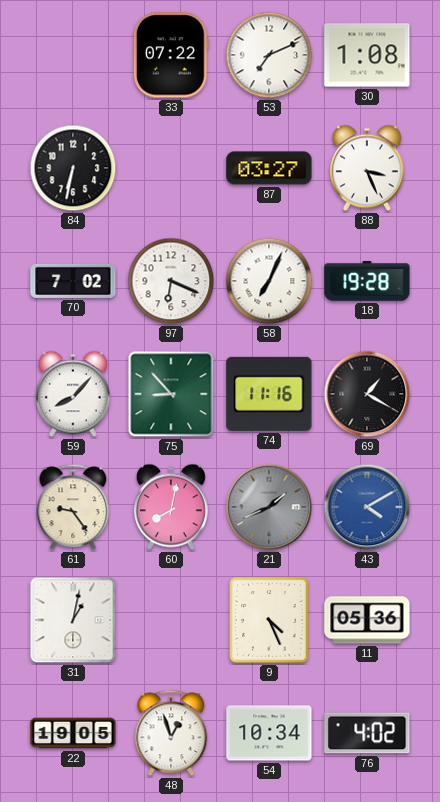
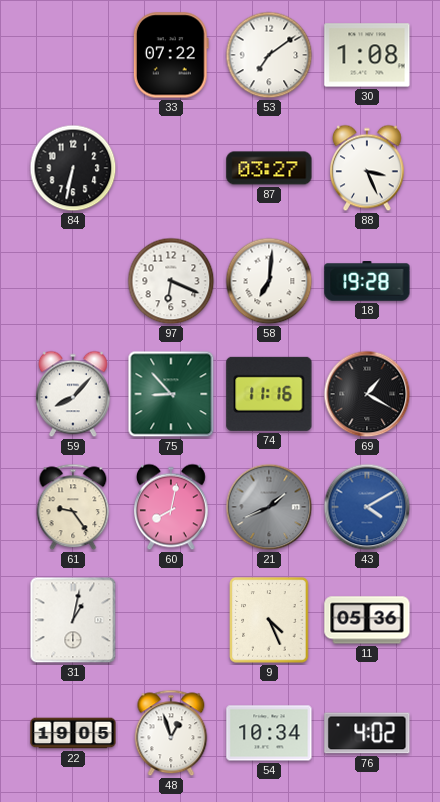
53: 7:11 -> 7:09
70: 7:02 -> none
58: 7:04 -> 7:01
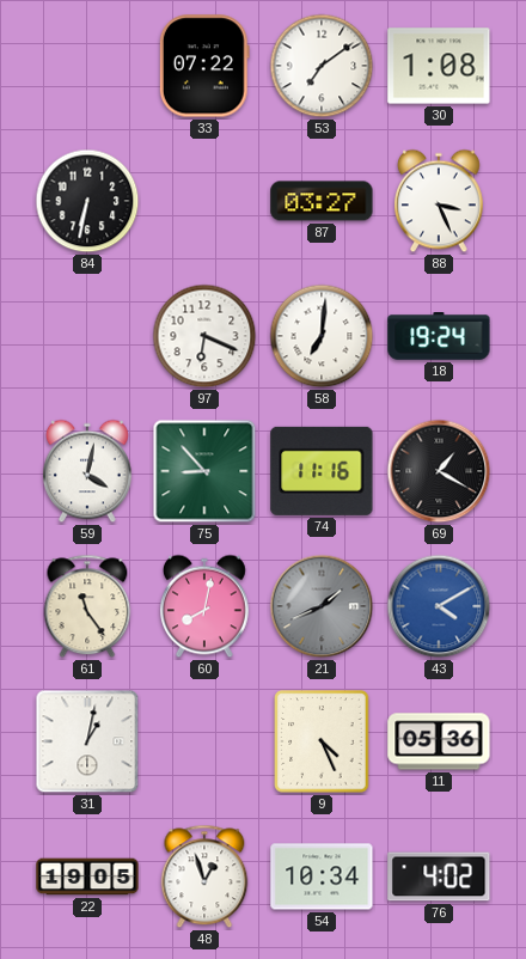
18: 19:28 -> 19:24
59: 8:07 -> 4:02
61: 9:24 -> 11:24
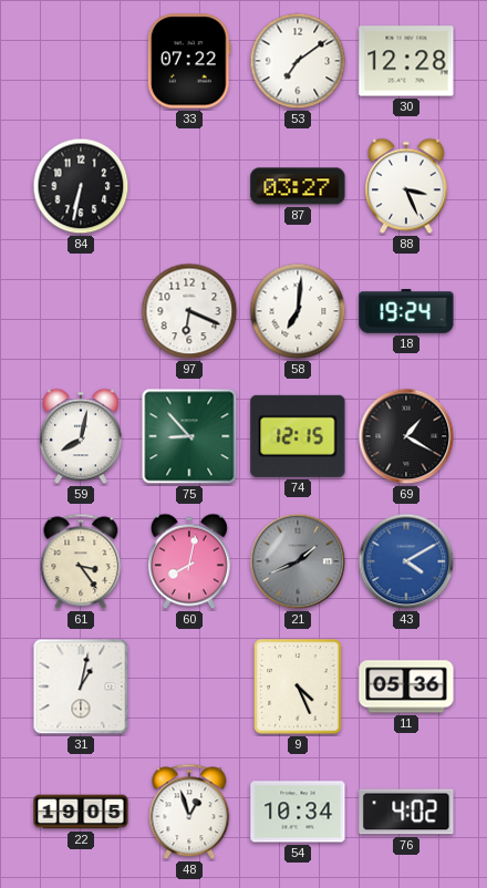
30: 1:08 -> 12:28
59: 4:02 -> 8:02
74: 11:16 -> 12:15
61: 11:24 -> 3:24
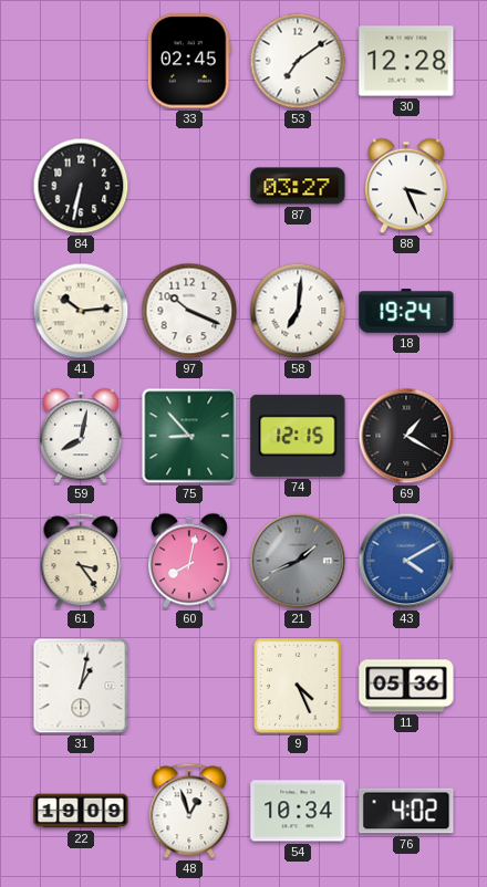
33: 07:22 -> 02:45
41: none -> 10:14
97: 6:19 -> 10:19
22: 19:05 -> 19:09
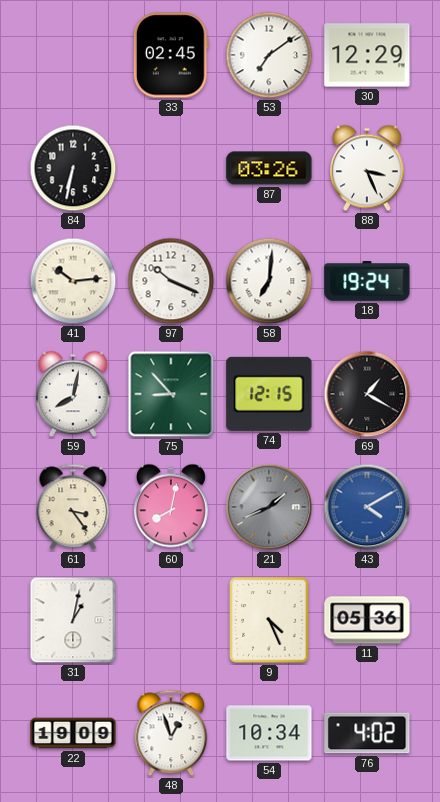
30: 12:28 -> 12:29
87: 03:27 -> 03:26
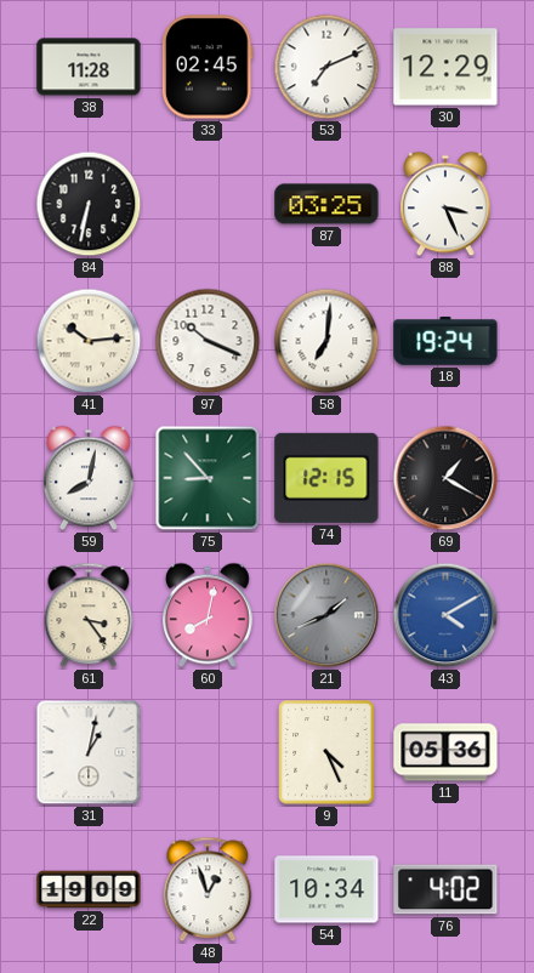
38: none -> 11:28
53: 7:09 -> 7:11
87: 03:26 -> 03:25
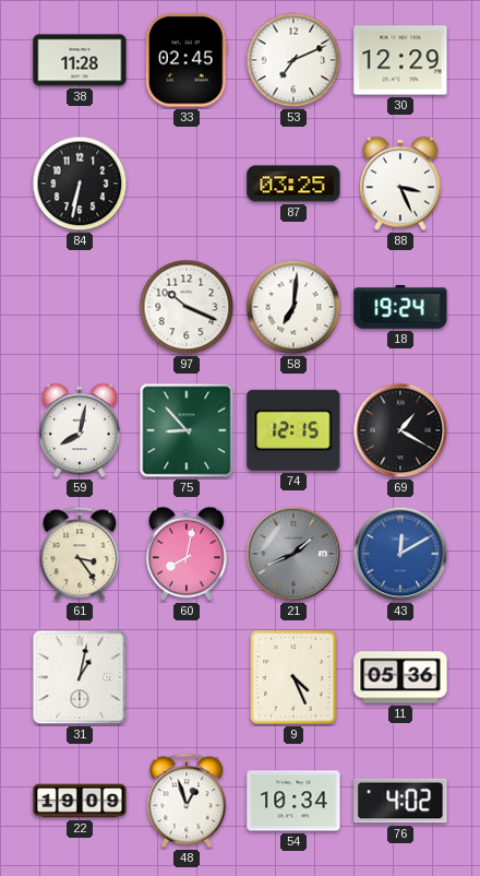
41: 10:14 -> none
43: 4:10 -> 12:10
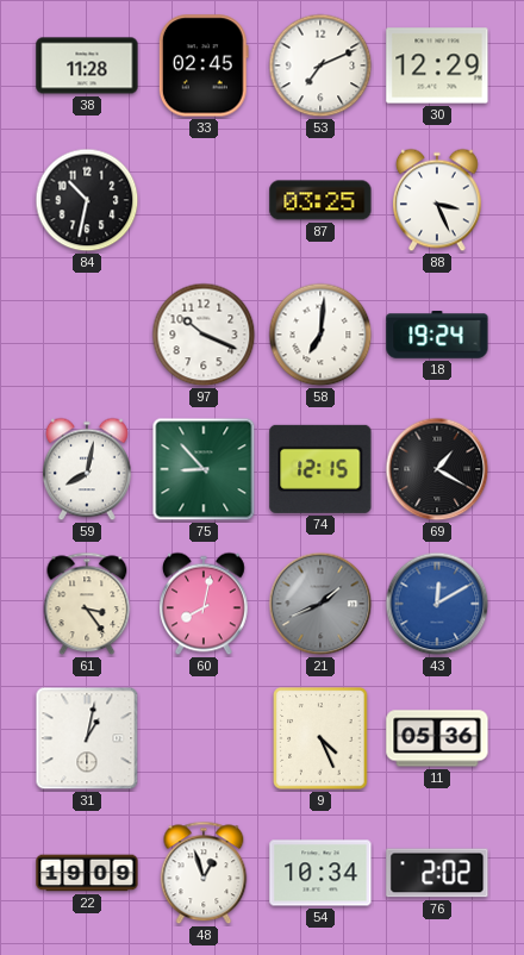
84: 6:32 -> 10:32
76: 4:02 -> 2:02
